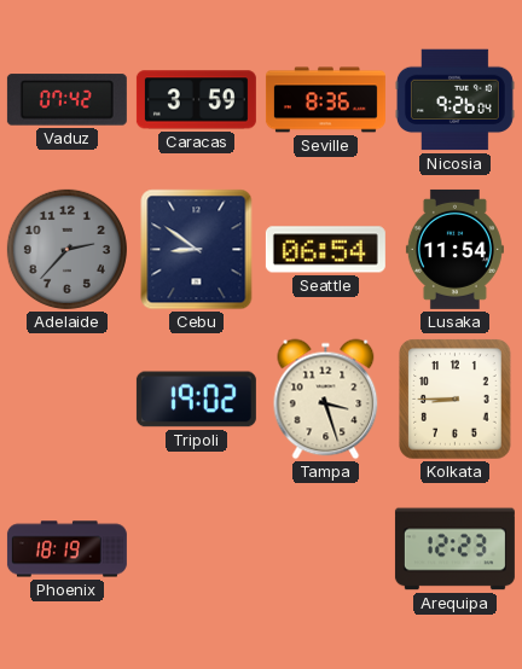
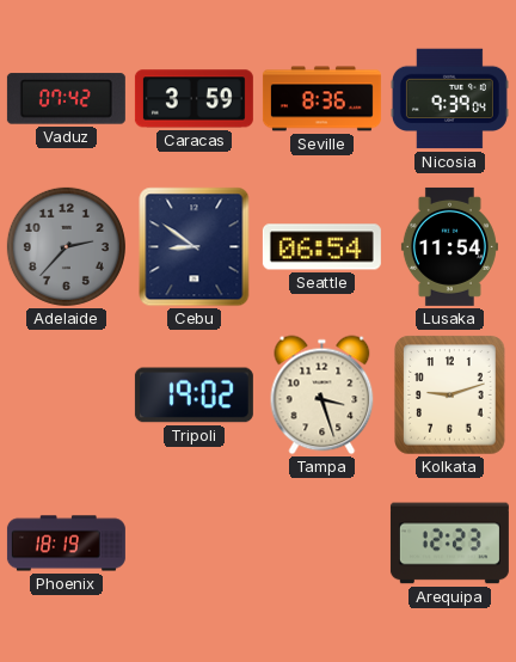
Nicosia: 9:26 -> 9:39
Kolkata: 8:45 -> 9:12
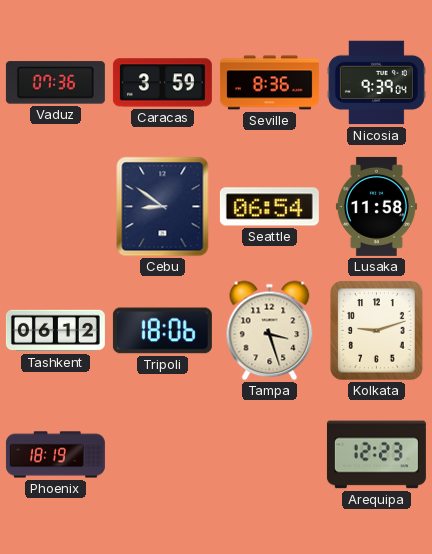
Vaduz: 07:42 -> 07:36
Adelaide: 2:37 -> none
Lusaka: 11:54 -> 11:58
Tashkent: none -> 06:12
Tripoli: 19:02 -> 18:06
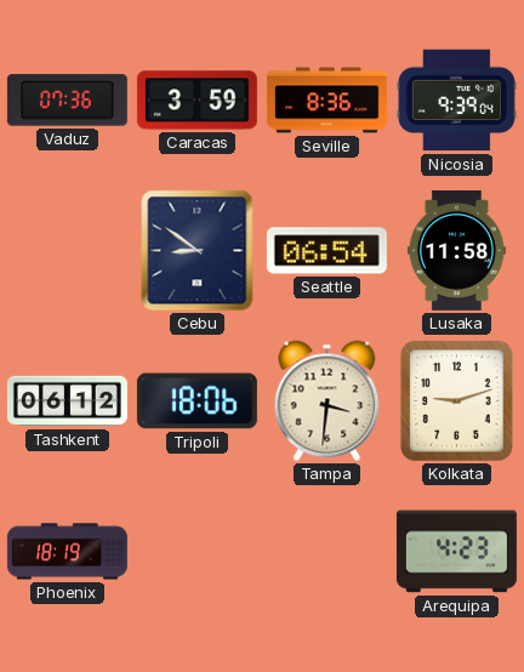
Tampa: 3:27 -> 3:31
Arequipa: 12:23 -> 4:23
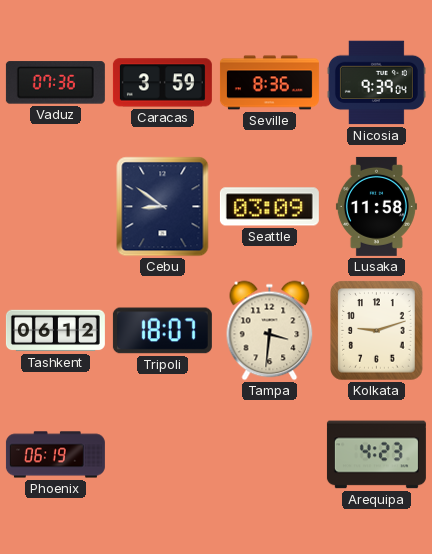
Seattle: 06:54 -> 03:09
Tripoli: 18:06 -> 18:07
Phoenix: 18:19 -> 06:19
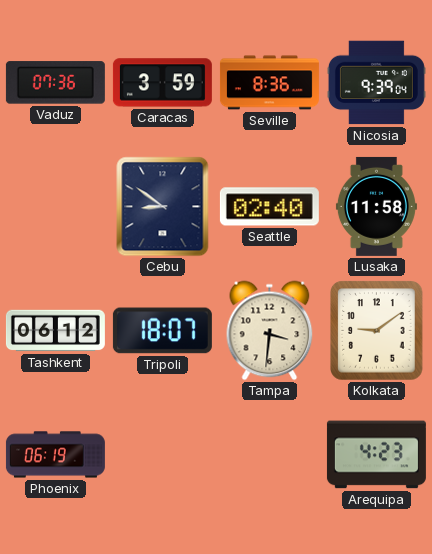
Seattle: 03:09 -> 02:40
Kolkata: 9:12 -> 9:09
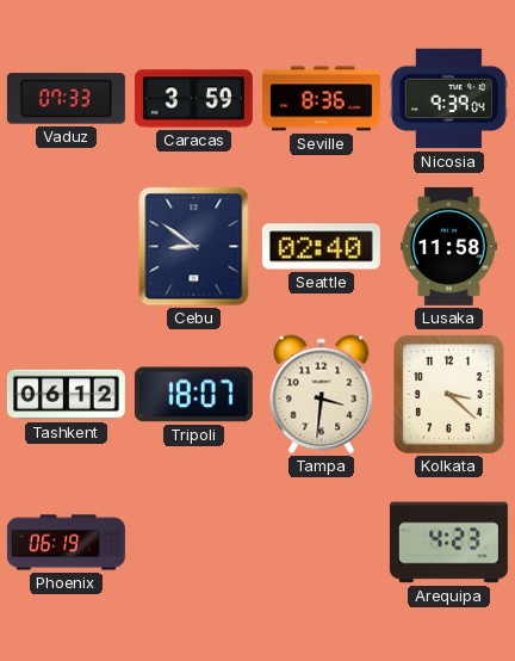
Vaduz: 07:36 -> 07:33
Kolkata: 9:09 -> 3:22
